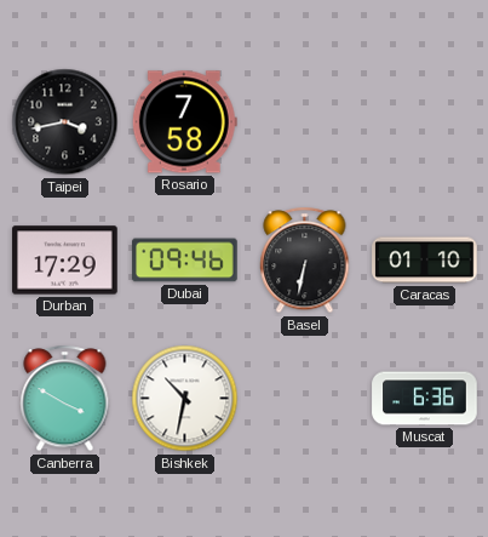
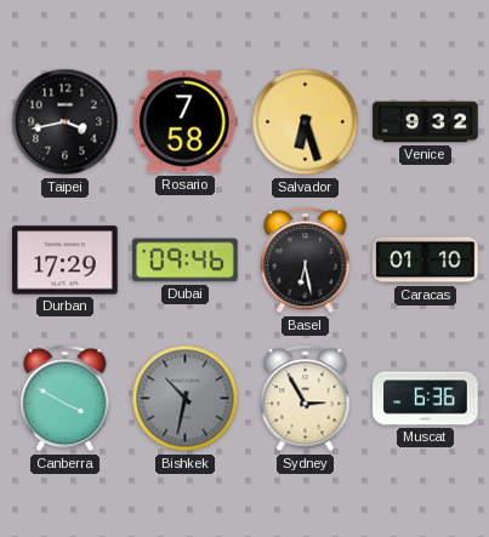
Salvador: none -> 6:27
Venice: none -> 9:32
Basel: 6:32 -> 6:28
Bishkek dial: white -> grey
Sydney: none -> 2:55
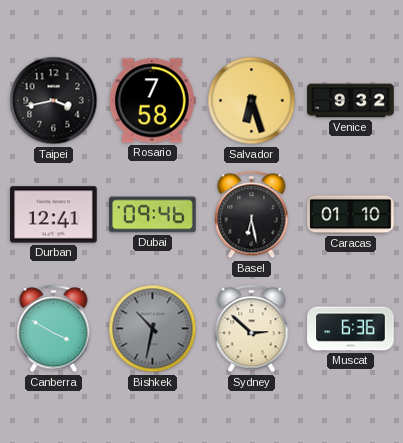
Durban: 17:29 -> 12:41
Sydney: 2:55 -> 2:52
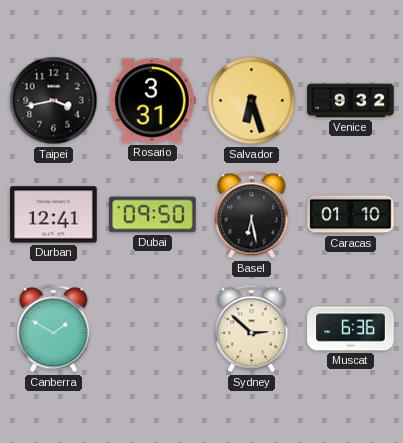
Rosario: 7:58 -> 3:31
Dubai: 09:46 -> 09:50
Canberra: 3:50 -> 1:50
Bishkek: 10:32 -> none
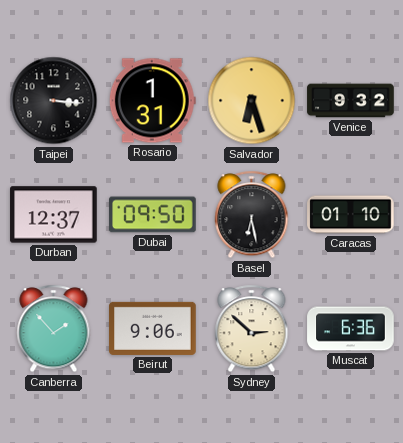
Taipei: 3:43 -> 3:16
Rosario: 3:31 -> 1:31
Durban: 12:41 -> 12:37
Canberra: 1:50 -> 1:53
Beirut: none -> 9:06
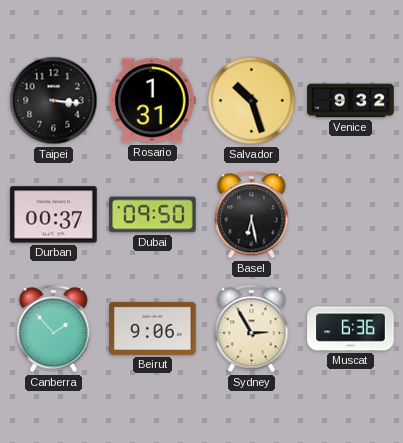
Salvador: 6:27 -> 10:27
Durban: 12:37 -> 00:37
Caracas: 01:10 -> none
Sydney: 2:52 -> 2:55
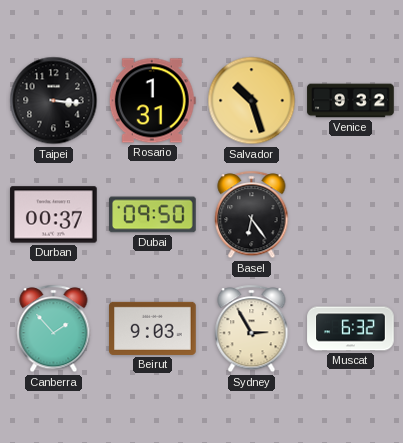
Basel: 6:28 -> 6:24
Beirut: 9:06 -> 9:03
Muscat: 6:36 -> 6:32
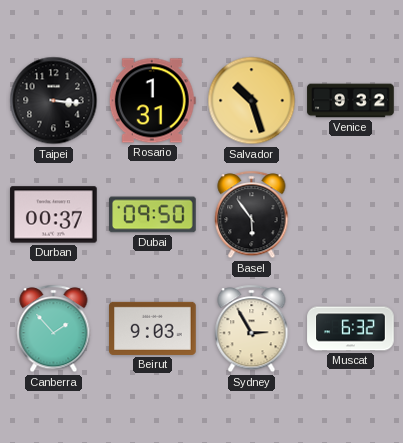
Basel: 6:24 -> 5:54
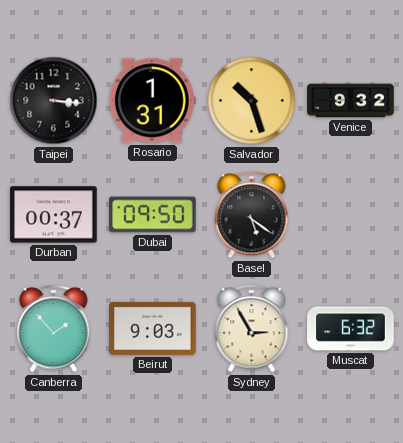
Basel: 5:54 -> 5:21
